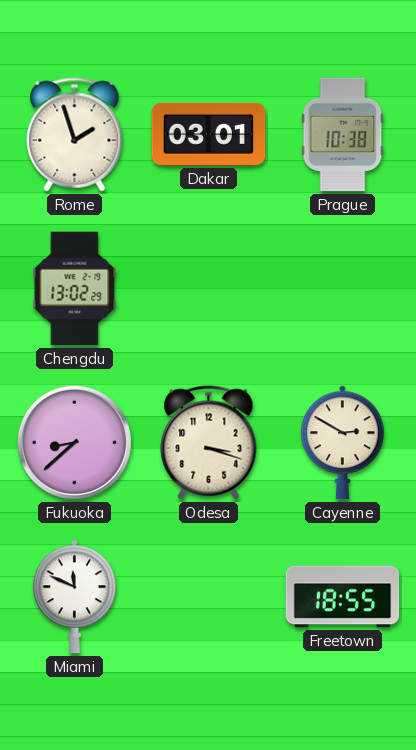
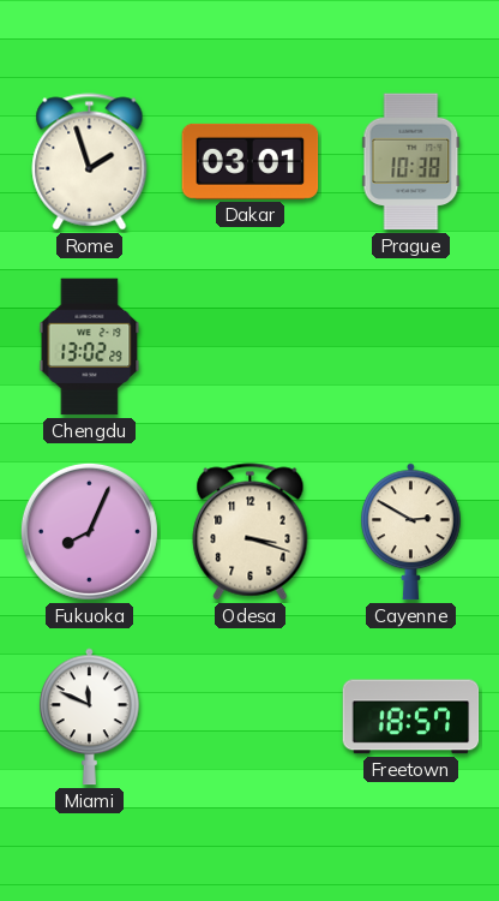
Fukuoka: 8:38 -> 8:04
Freetown: 18:55 -> 18:57
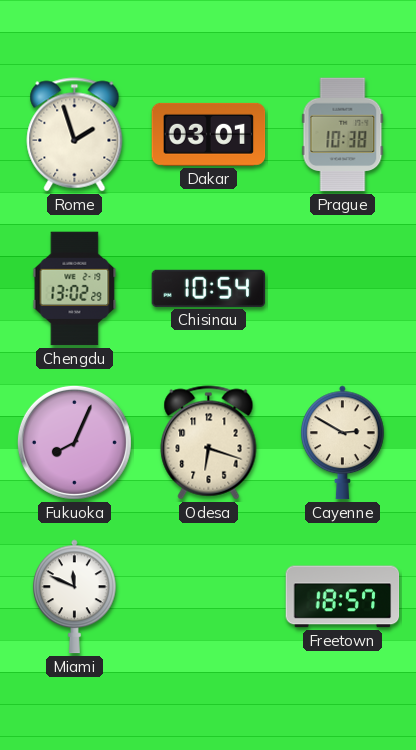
Chisinau: none -> 10:54
Odesa: 3:18 -> 6:18
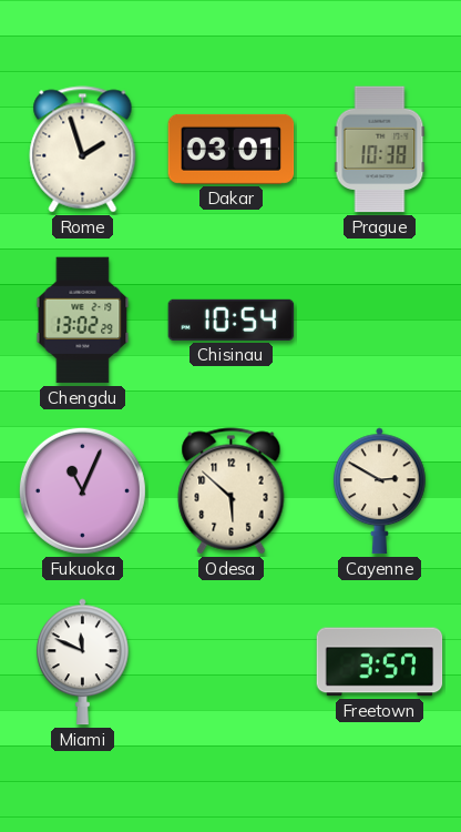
Fukuoka: 8:04 -> 11:04
Odesa: 6:18 -> 5:52
Freetown: 18:57 -> 3:57
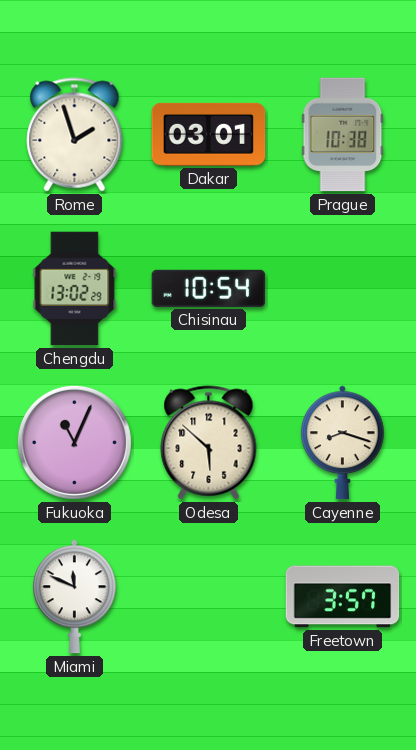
Cayenne: 2:50 -> 8:18
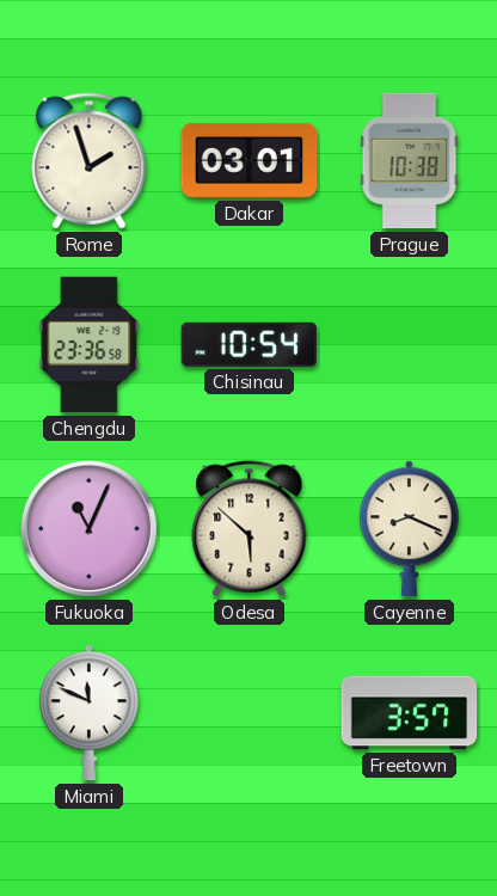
Chengdu: 13:02 -> 23:36
Cayenne: 8:18 -> 8:19
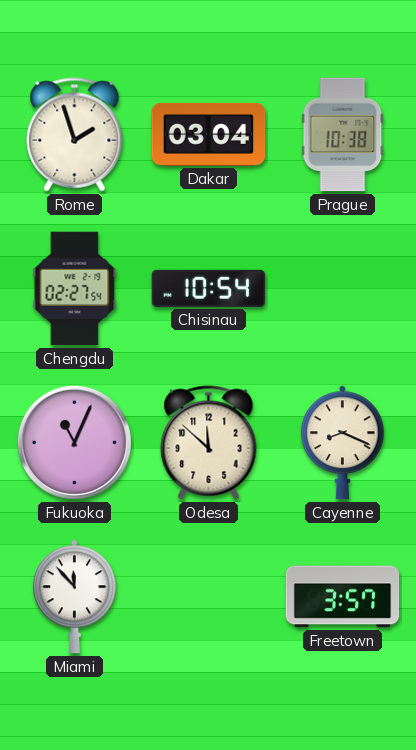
Dakar: 03:01 -> 03:04
Chengdu: 23:36 -> 02:27
Odesa: 5:52 -> 11:52
Miami: 11:49 -> 11:53
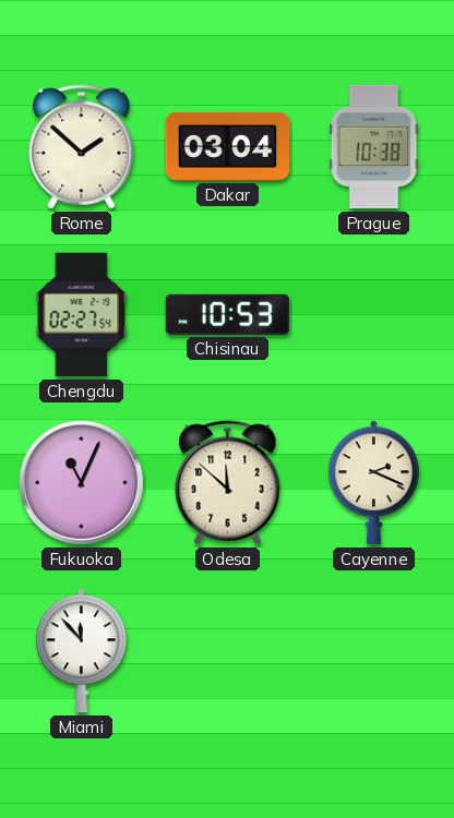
Rome: 1:57 -> 1:52
Chisinau: 10:54 -> 10:53
Cayenne: 8:19 -> 2:19
Freetown: 3:57 -> none
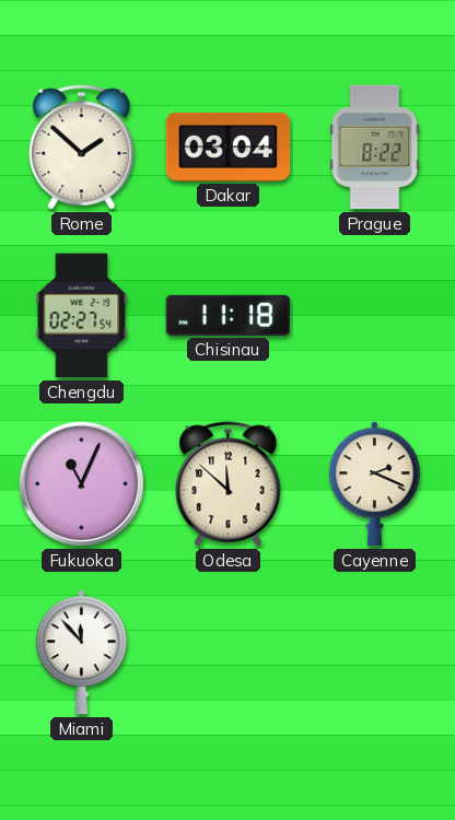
Prague: 10:38 -> 8:22
Chisinau: 10:53 -> 11:18
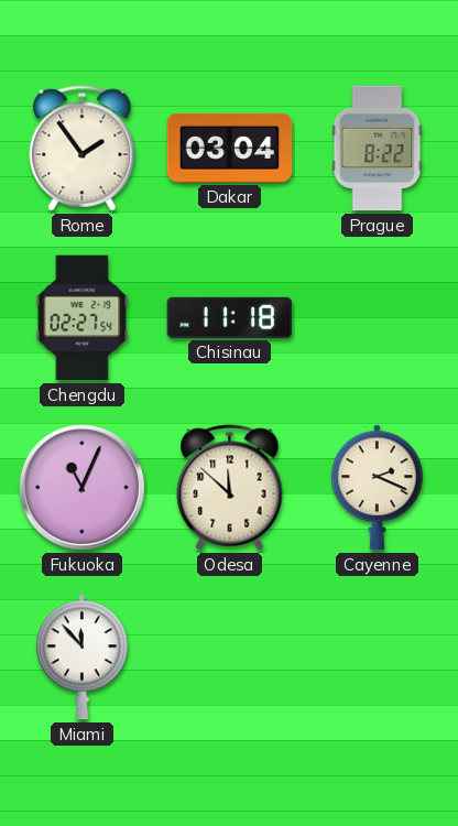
Rome: 1:52 -> 1:54
